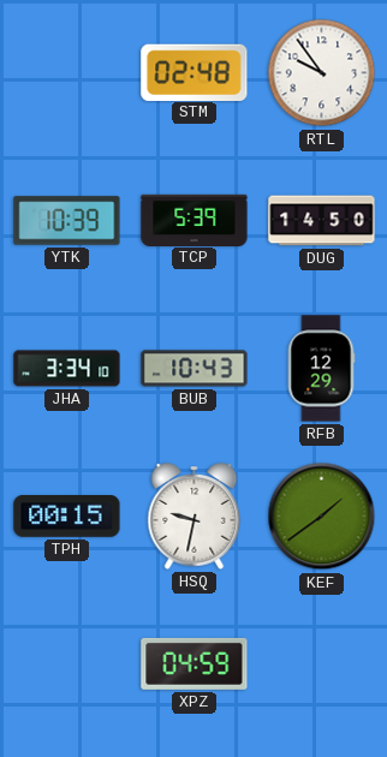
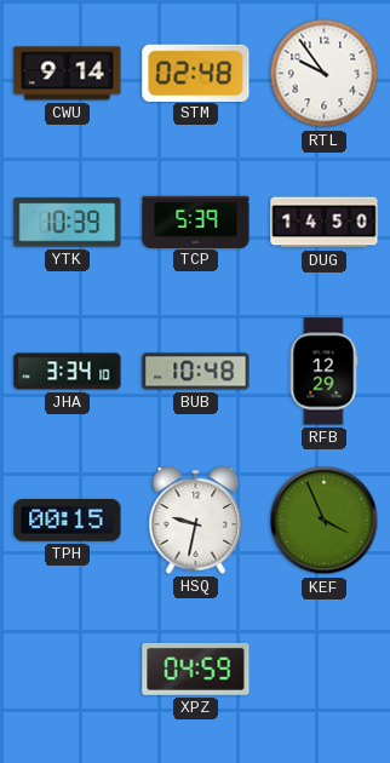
CWU: none -> 9:14
BUB: 10:43 -> 10:48
KEF: 1:39 -> 3:56
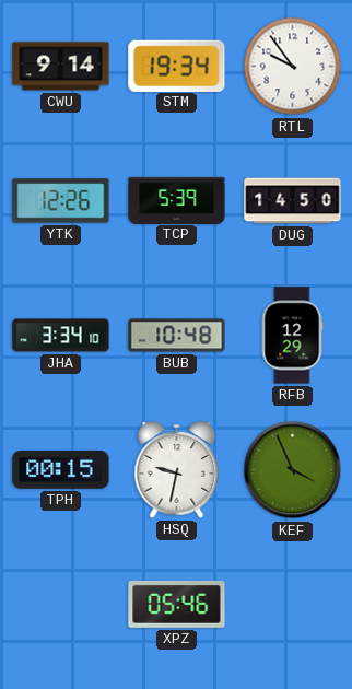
STM: 02:48 -> 19:34
YTK: 10:39 -> 12:26
XPZ: 04:59 -> 05:46
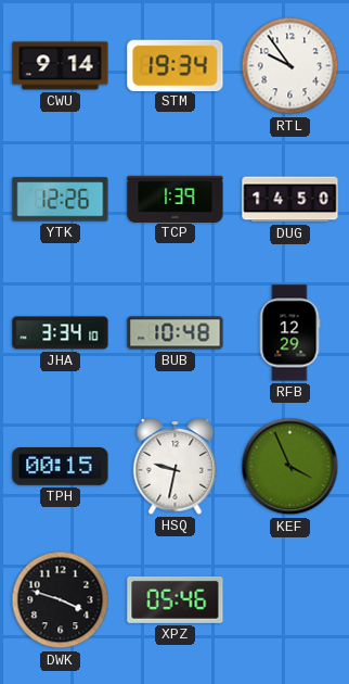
TCP: 5:39 -> 1:39
DWK: none -> 3:48
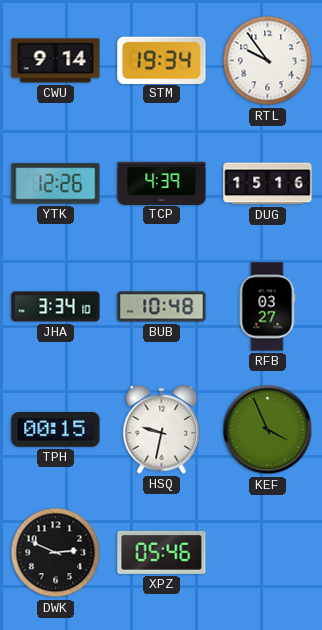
TCP: 1:39 -> 4:39
DUG: 14:50 -> 15:16
RFB: 12:29 -> 03:27
DWK: 3:48 -> 2:49
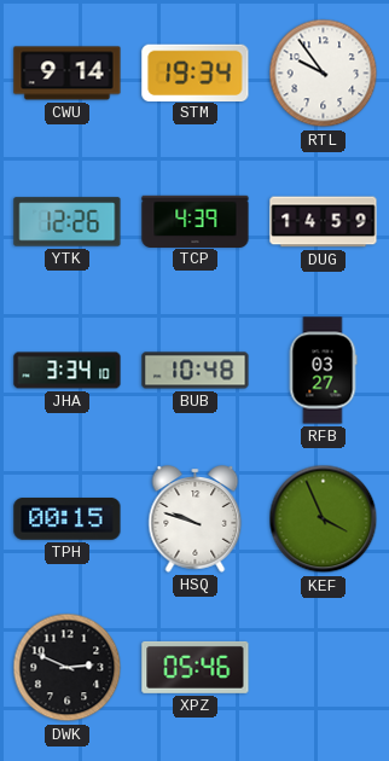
DUG: 15:16 -> 14:59
HSQ: 9:32 -> 9:48
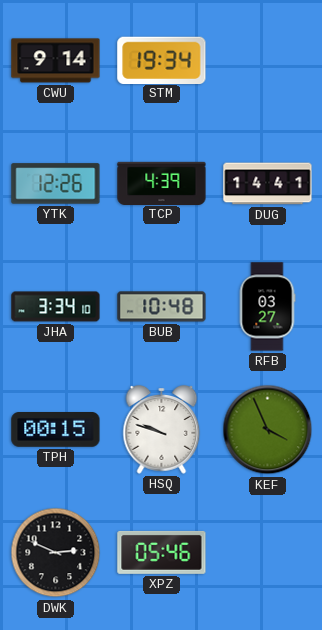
RTL: 9:54 -> none
DUG: 14:59 -> 14:41
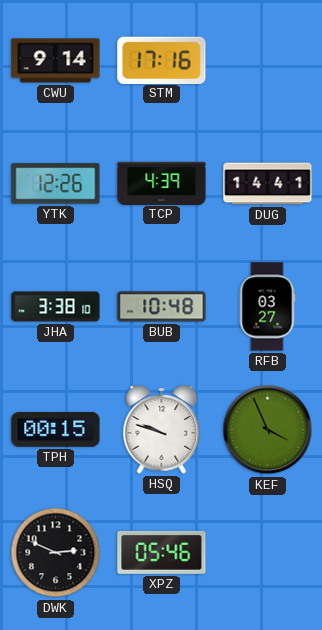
STM: 19:34 -> 17:16
JHA: 3:34 -> 3:38
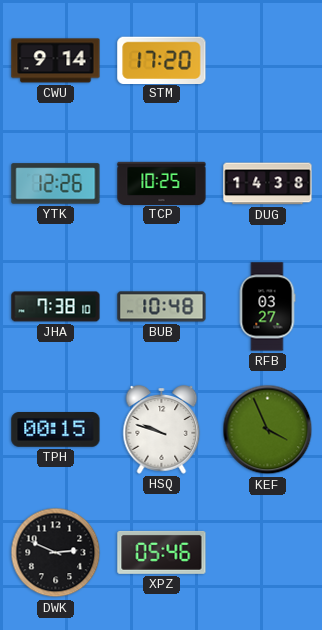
STM: 17:16 -> 17:20
TCP: 4:39 -> 10:25
DUG: 14:41 -> 14:38
JHA: 3:38 -> 7:38
